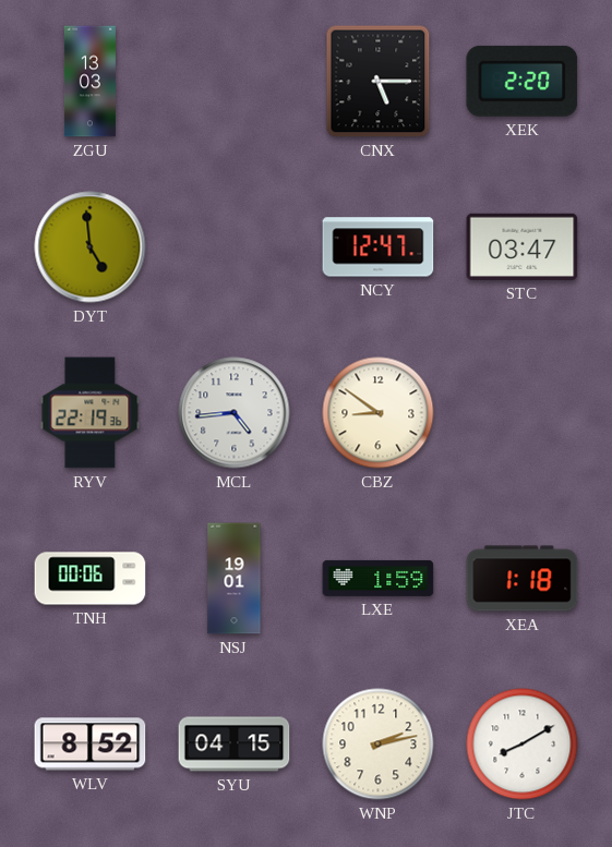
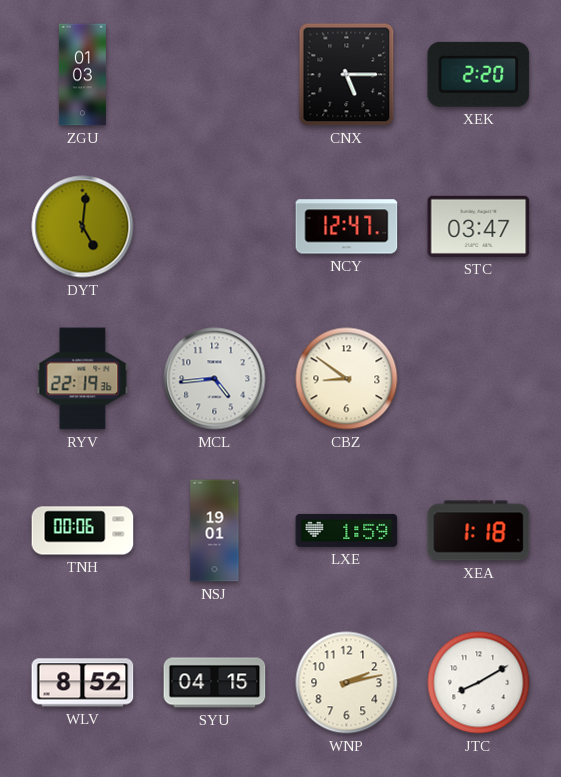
ZGU: 13:03 -> 01:03
DYT: 4:59 -> 5:01
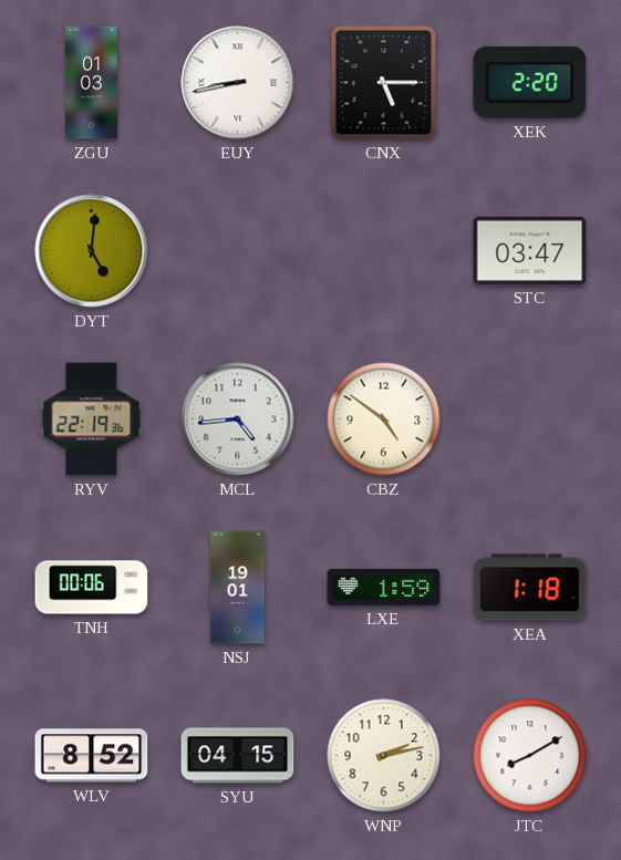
EUY: none -> 8:43
NCY: 12:47 -> none
CBZ: 8:51 -> 4:51
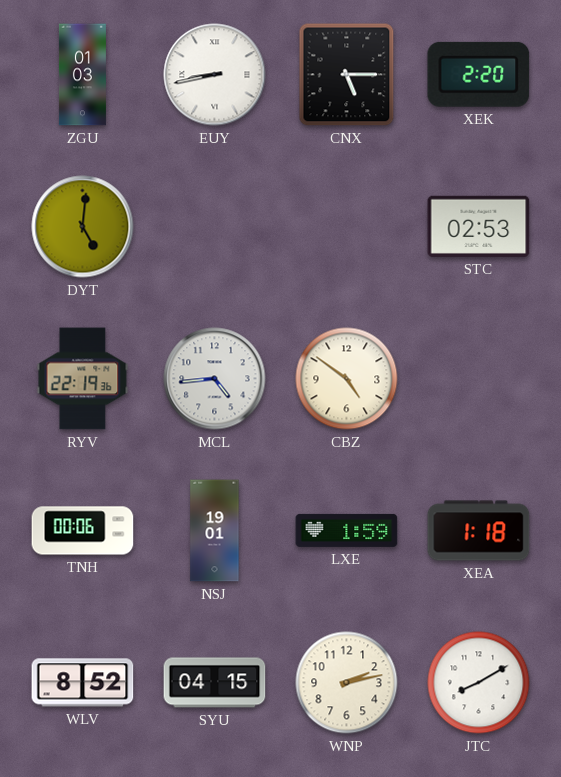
STC: 03:47 -> 02:53
